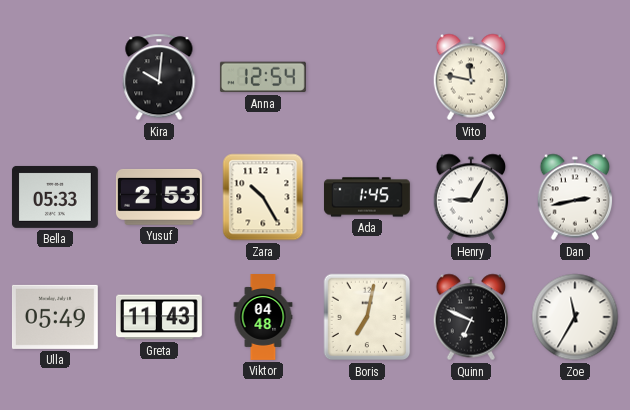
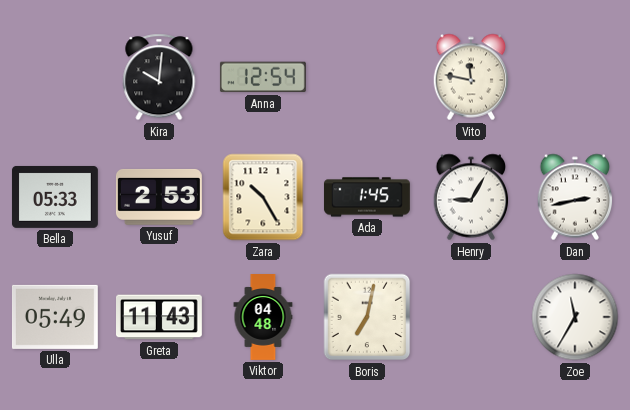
Quinn: 6:49 -> none
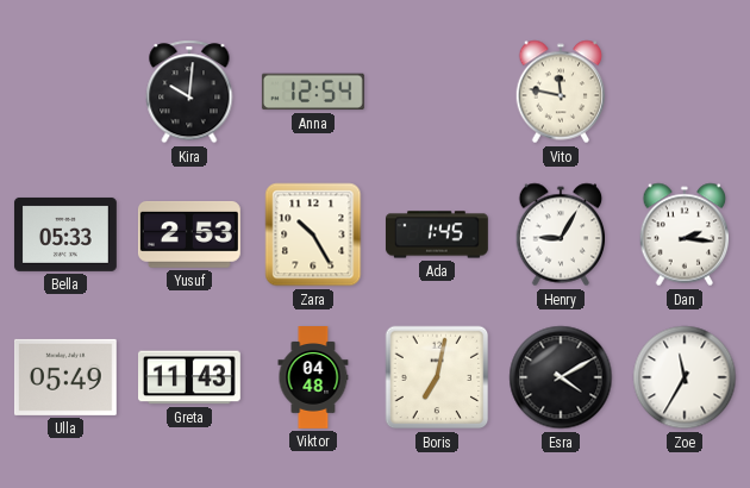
Dan: 2:43 -> 2:16
Esra: none -> 4:10
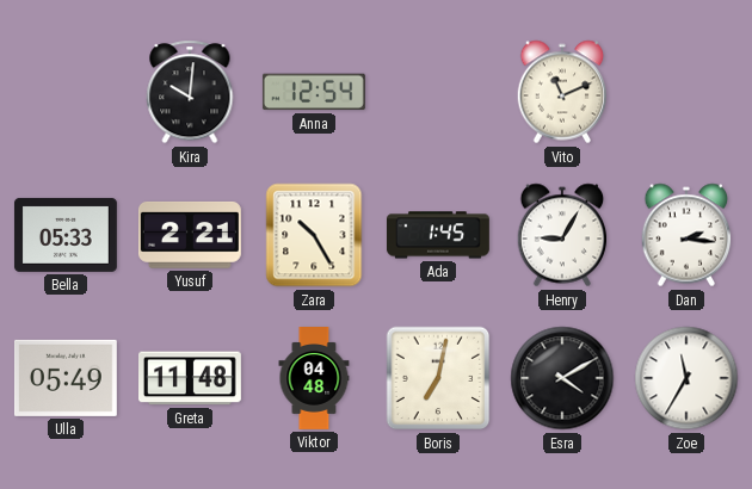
Vito: 11:47 -> 11:11
Yusuf: 2:53 -> 2:21
Greta: 11:43 -> 11:48
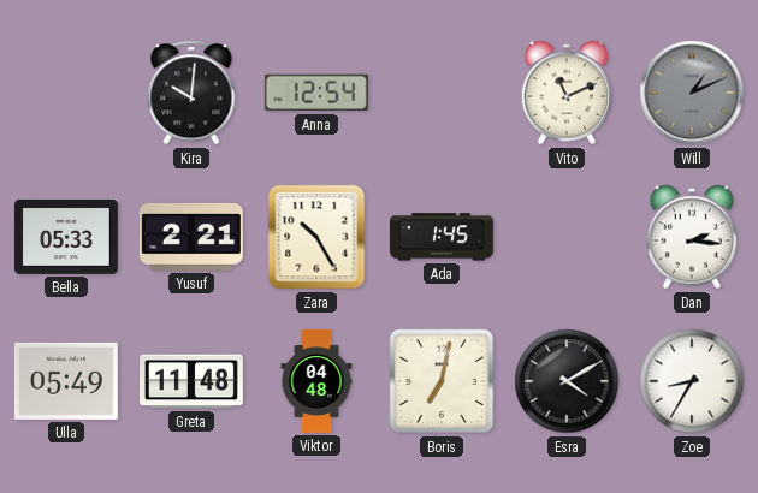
Will: none -> 1:11
Henry: 9:05 -> none
Zoe: 11:35 -> 8:35
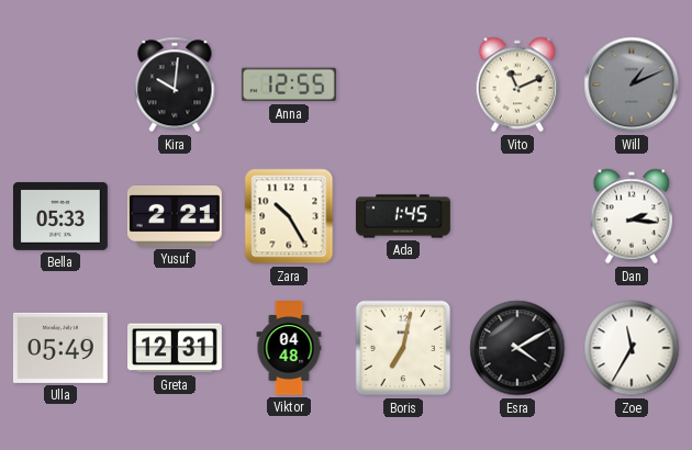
Anna: 12:54 -> 12:55
Greta: 11:48 -> 12:31
Zoe: 8:35 -> 11:35
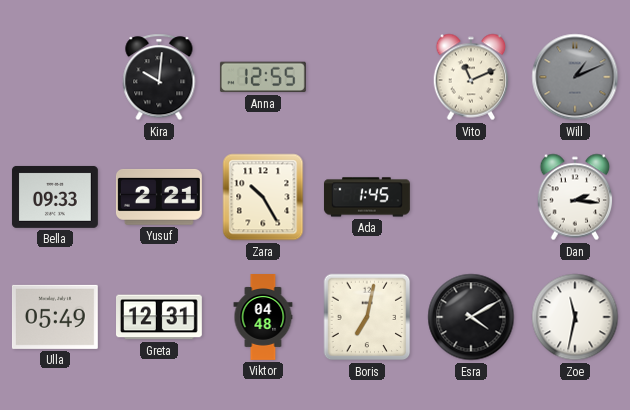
Bella: 05:33 -> 09:33
Zoe: 11:35 -> 11:32
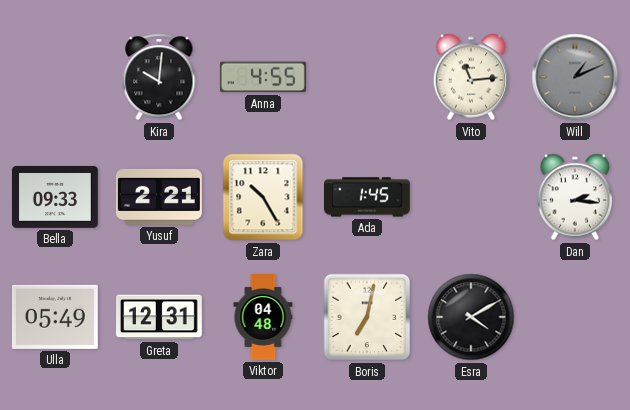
Anna: 12:55 -> 4:55
Vito: 11:11 -> 11:14
Zoe: 11:32 -> none
